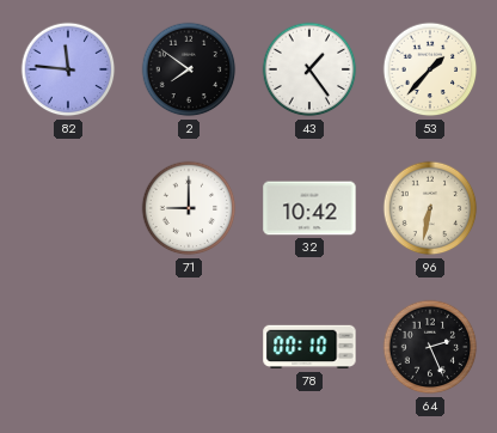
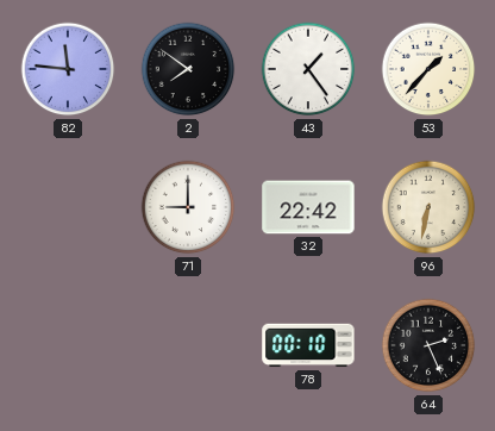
32: 10:42 -> 22:42
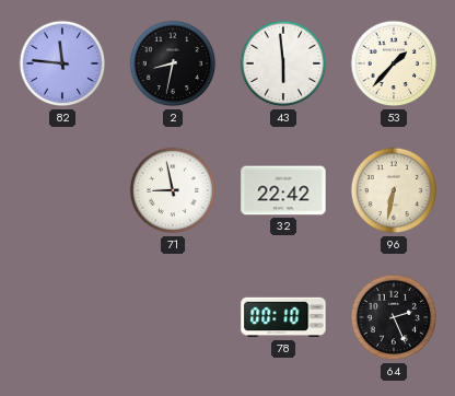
2: 7:51 -> 8:32
43: 1:24 -> 5:59
71: 9:00 -> 8:58
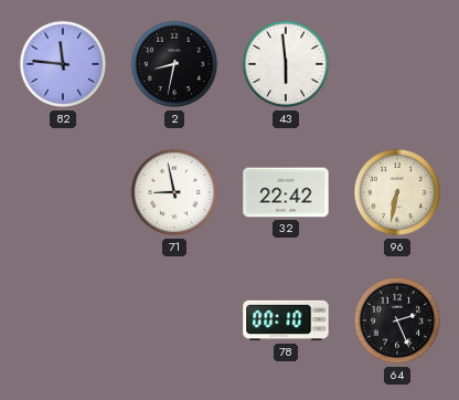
53: 1:37 -> none
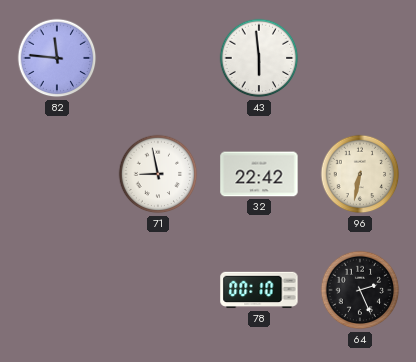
2: 8:32 -> none
